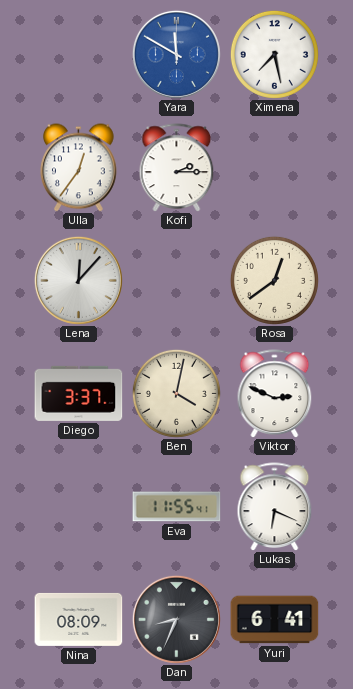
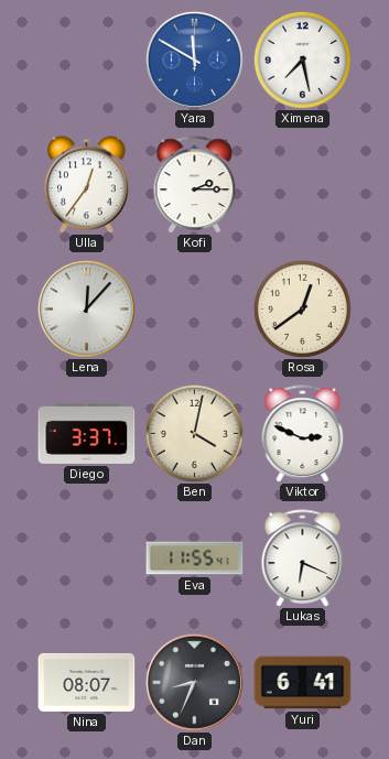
Nina: 08:09 -> 08:07
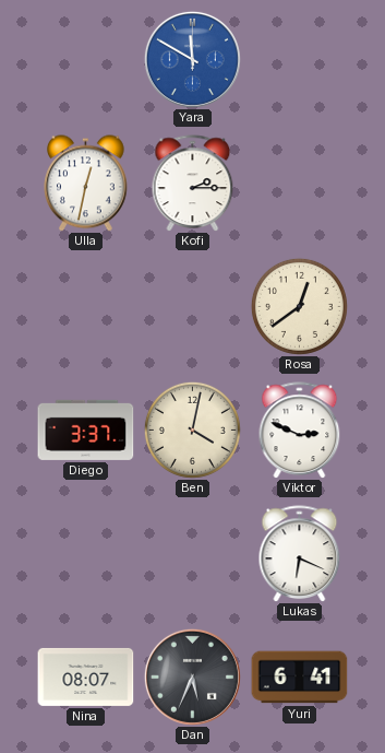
Ximena: 7:28 -> none
Ulla: 12:36 -> 12:32
Lena: 12:07 -> none
Eva: 11:55 -> none
Dan: 8:34 -> 5:34
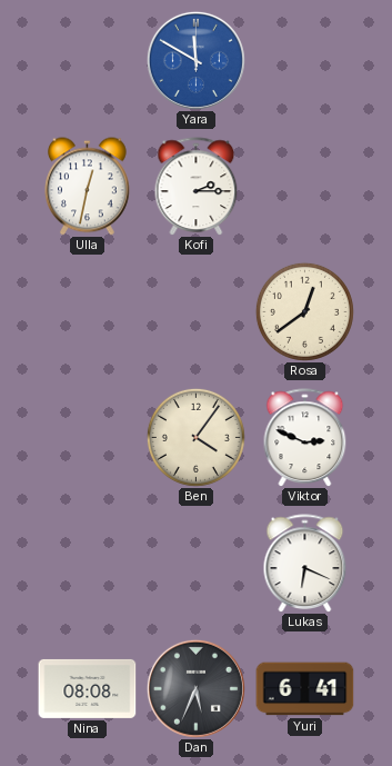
Diego: 3:37 -> none
Ben: 4:02 -> 4:06
Nina: 08:07 -> 08:08
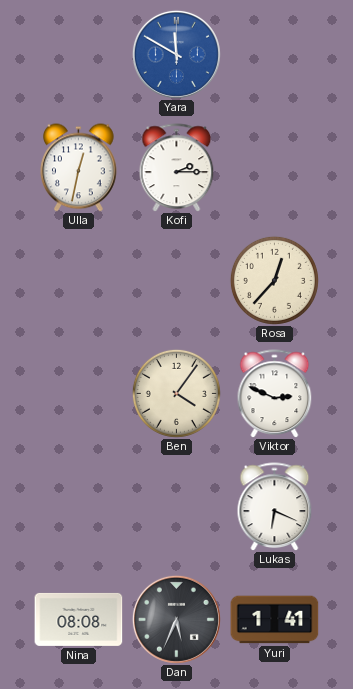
Rosa: 12:39 -> 12:37
Yuri: 6:41 -> 1:41
